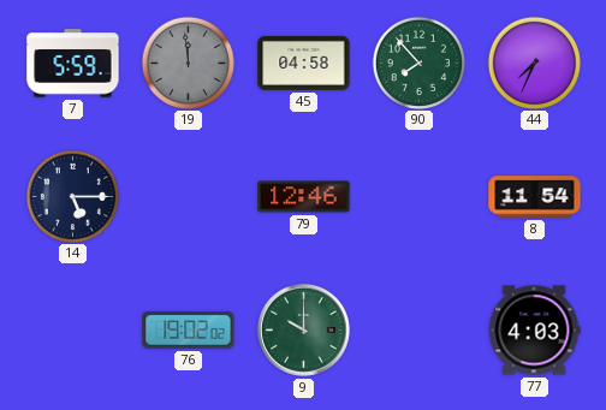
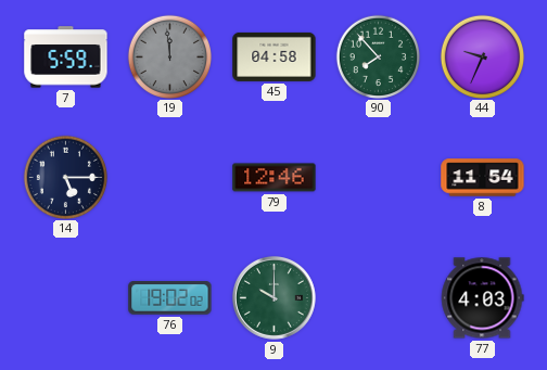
44: 7:34 -> 9:34
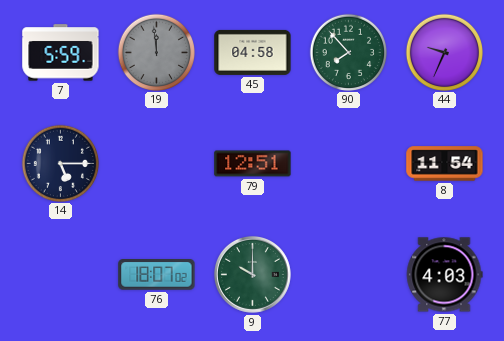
79: 12:46 -> 12:51
76: 19:02 -> 18:07
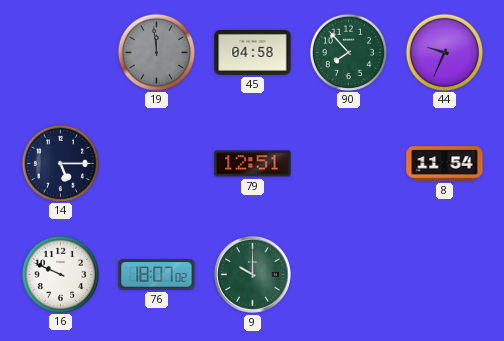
7: 5:59 -> none
16: none -> 9:49
77: 4:03 -> none
